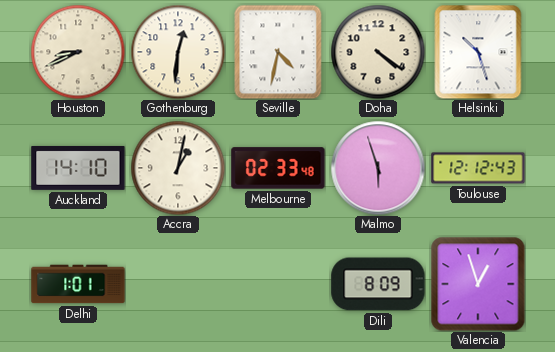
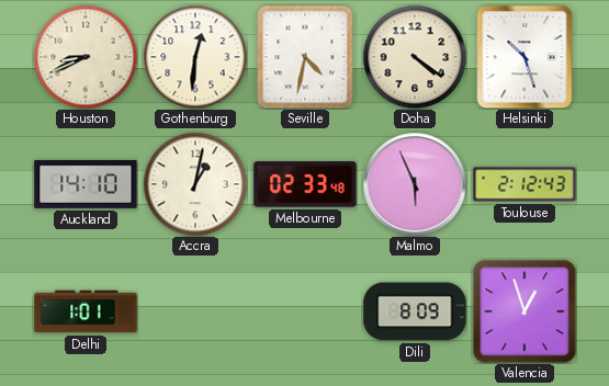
Malmo: 5:57 -> 5:56
Toulouse: 12:12 -> 2:12
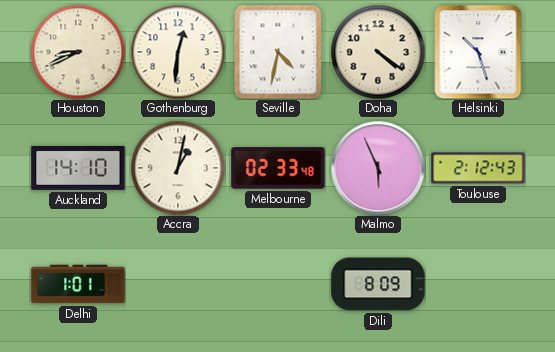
Valencia: 12:57 -> none
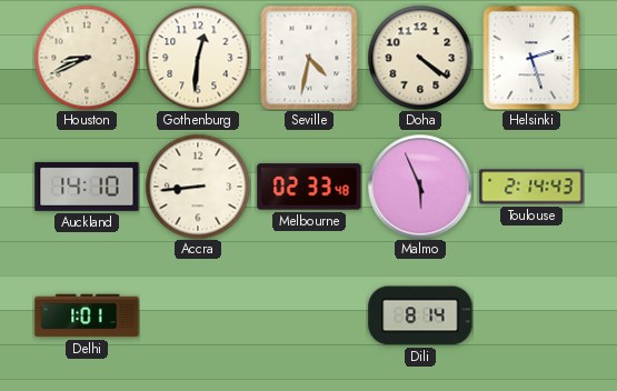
Helsinki: 10:27 -> 2:27
Accra: 1:02 -> 8:44
Toulouse: 2:12 -> 2:14
Dili: 8:09 -> 8:14
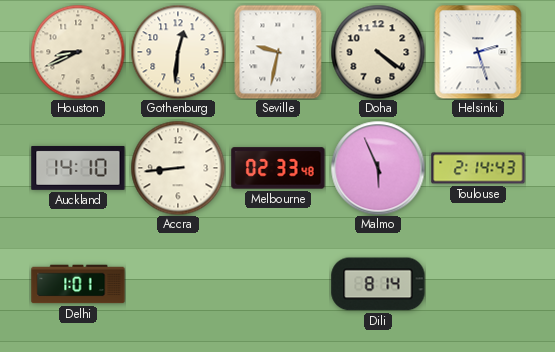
Seville: 4:32 -> 9:32
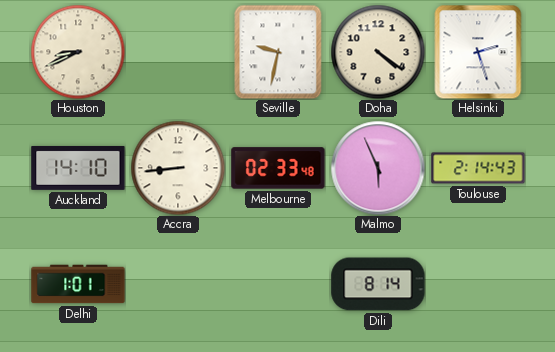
Gothenburg: 12:31 -> none
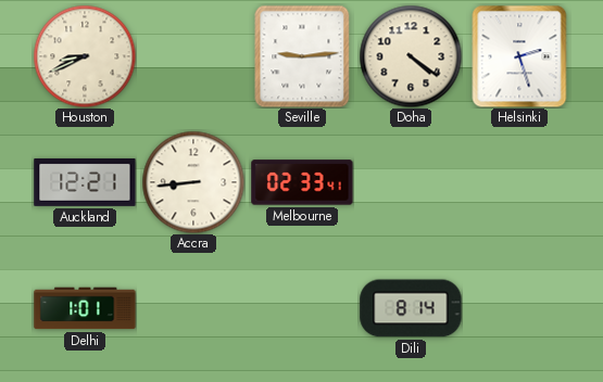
Seville: 9:32 -> 9:14
Auckland: 14:10 -> 12:21
Melbourne: 02:33:48 -> 02:33:41
Malmo: 5:56 -> none
Toulouse: 2:14 -> none
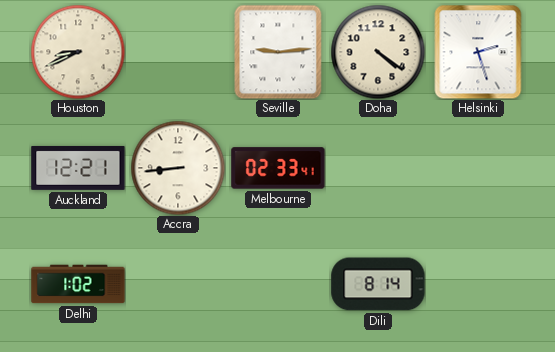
Delhi: 1:01 -> 1:02
